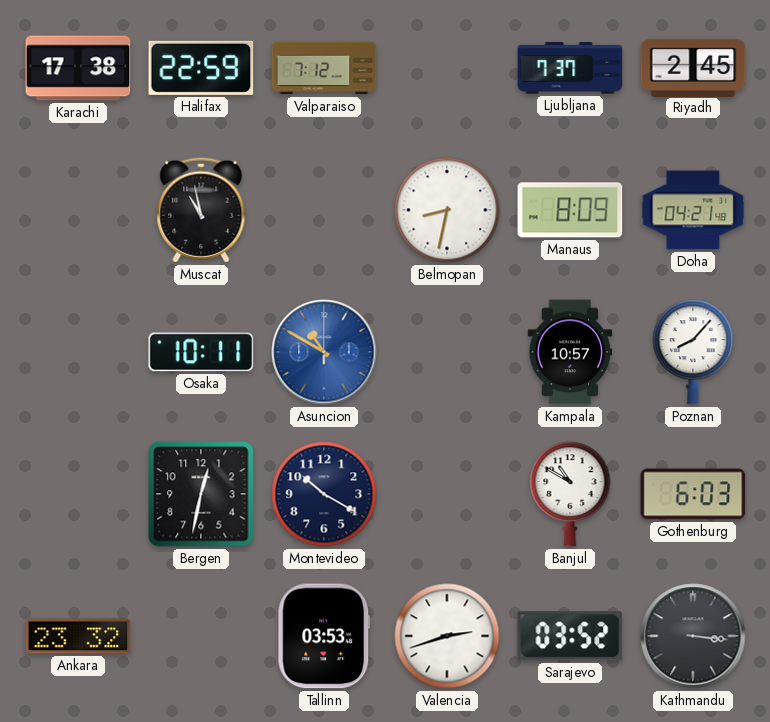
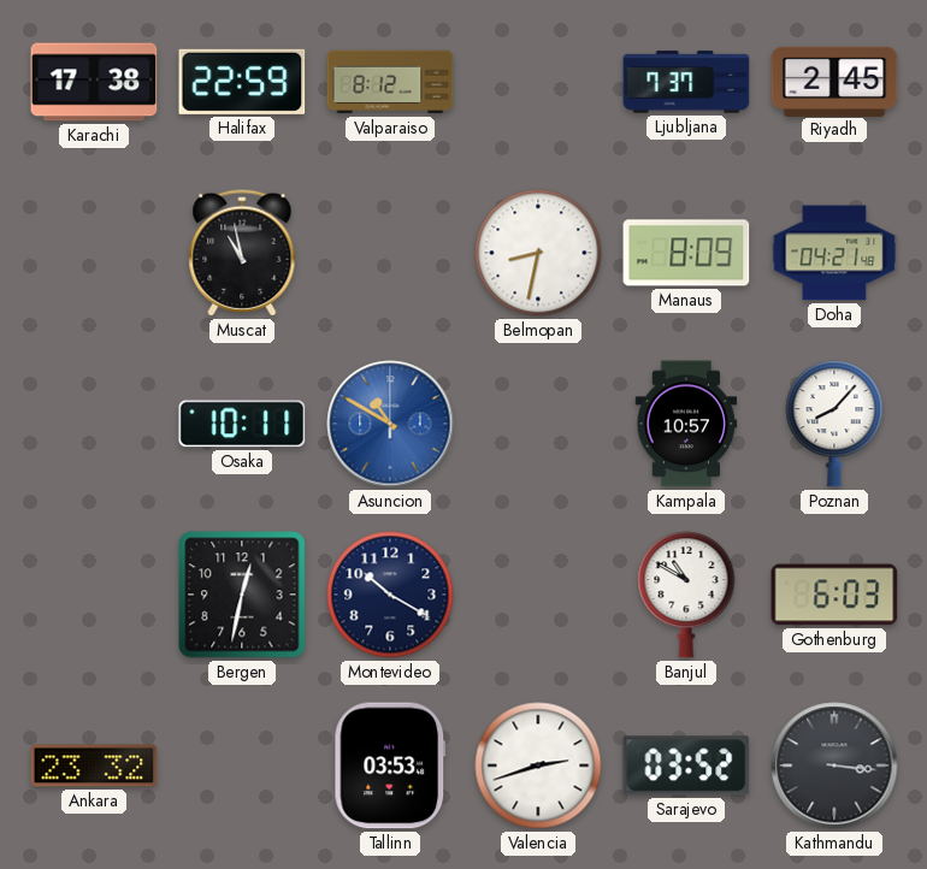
Valparaiso: 7:12 -> 8:12
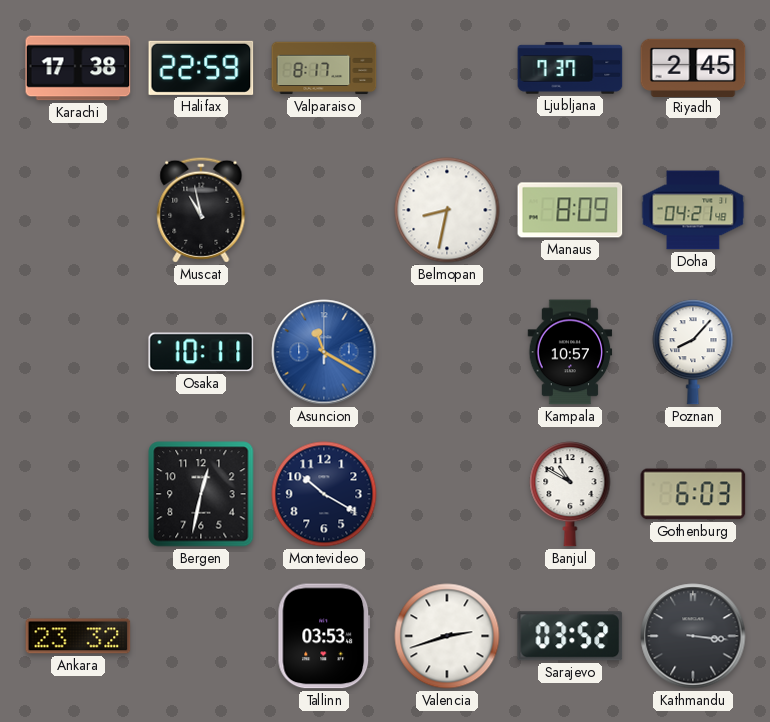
Valparaiso: 8:12 -> 8:17
Asuncion: 10:50 -> 11:20
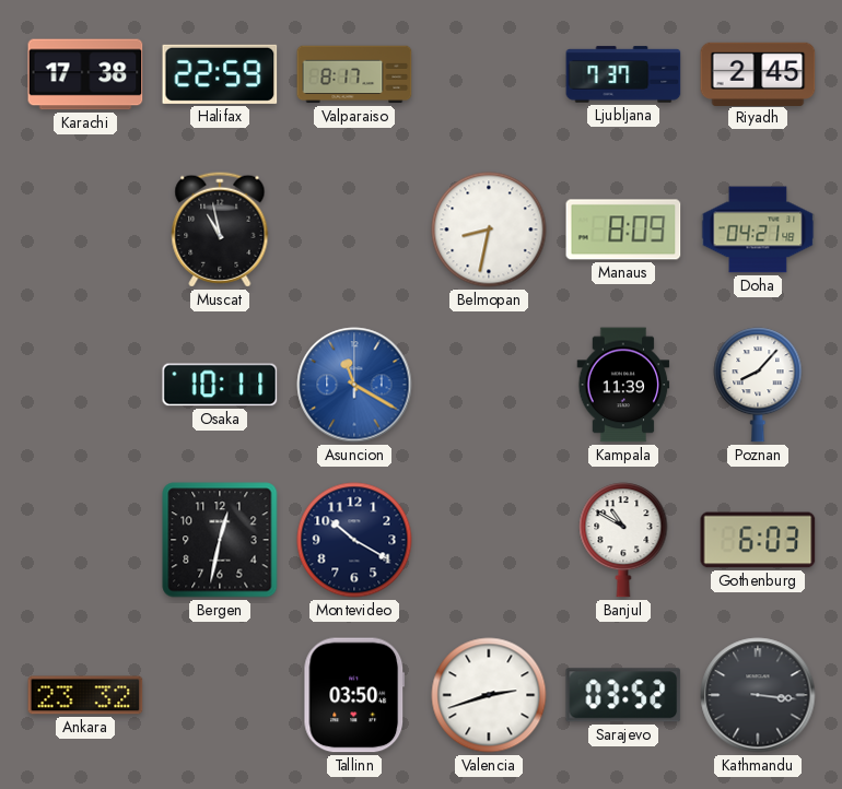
Kampala: 10:57 -> 11:39
Tallinn: 03:53 -> 03:50
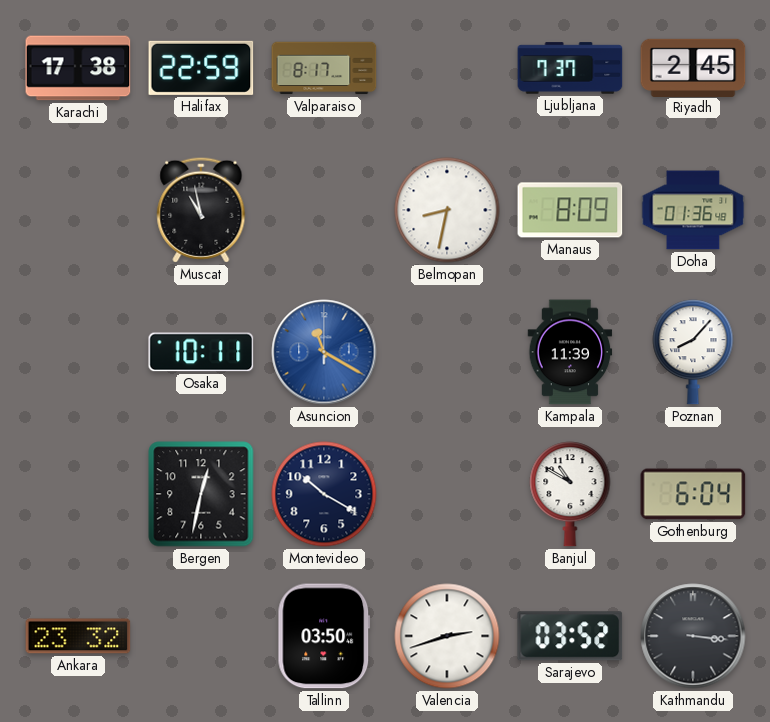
Doha: 04:21 -> 01:36
Gothenburg: 6:03 -> 6:04
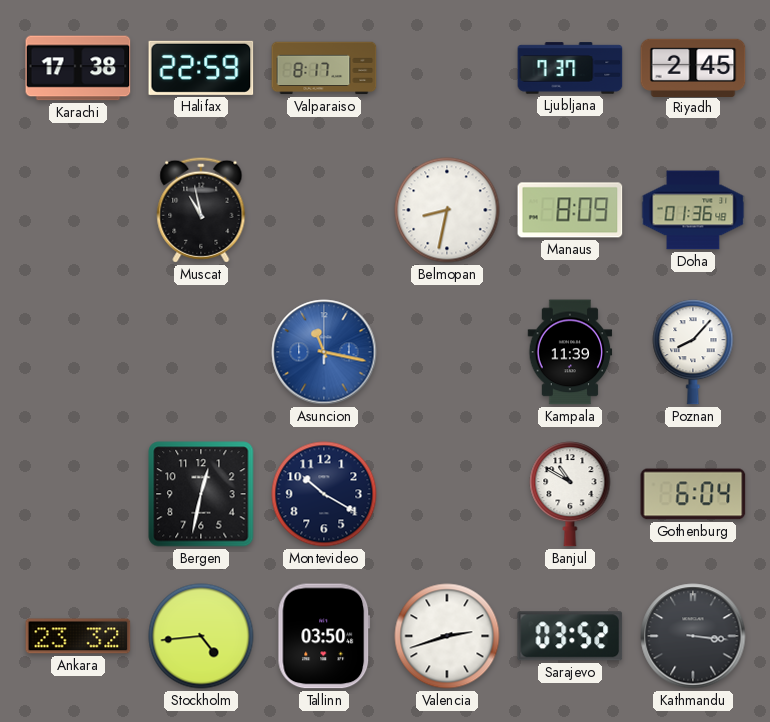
Osaka: 10:11 -> none
Asuncion: 11:20 -> 11:17
Stockholm: none -> 4:44
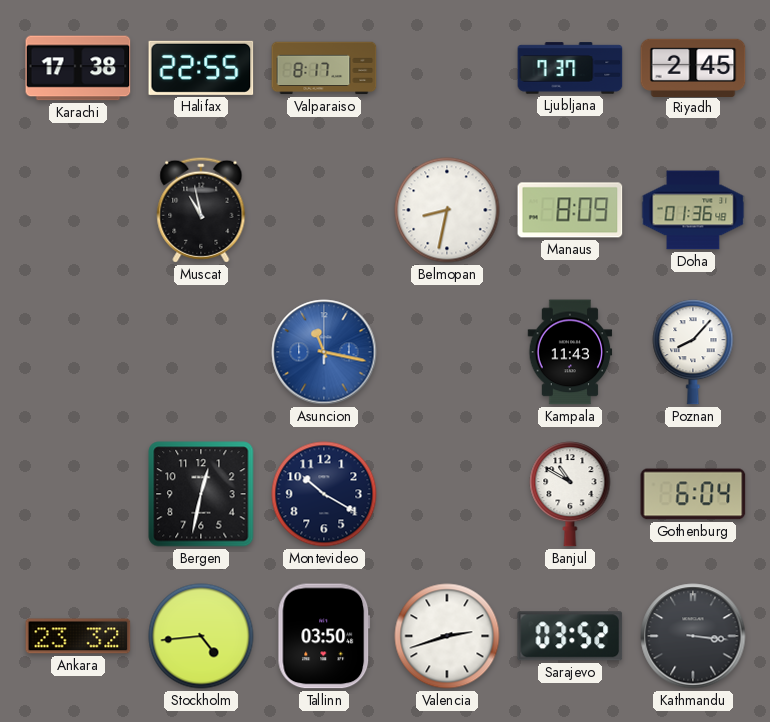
Halifax: 22:59 -> 22:55
Kampala: 11:39 -> 11:43
